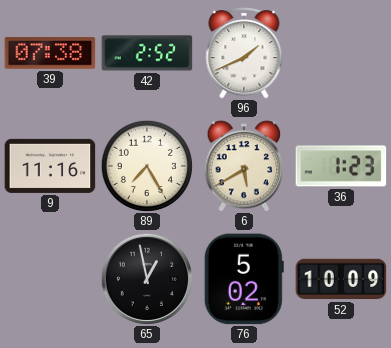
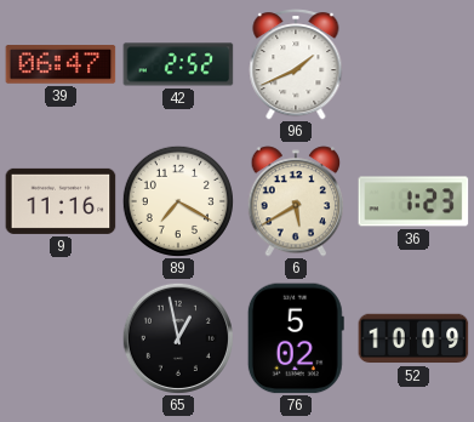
39: 07:38 -> 06:47
89: 7:25 -> 7:20
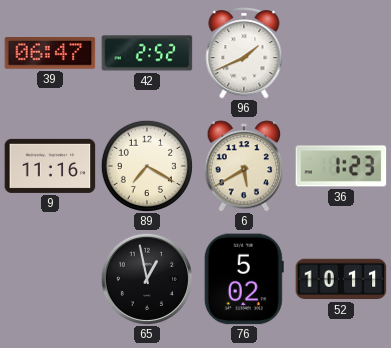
52: 10:09 -> 10:11
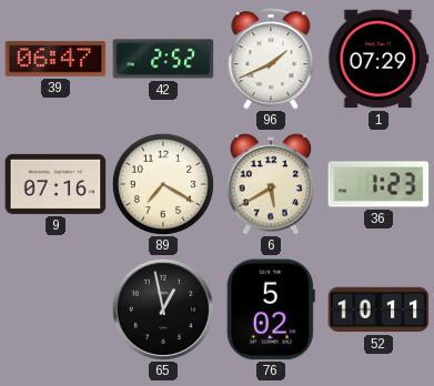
1: none -> 07:29
9: 11:16 -> 07:16
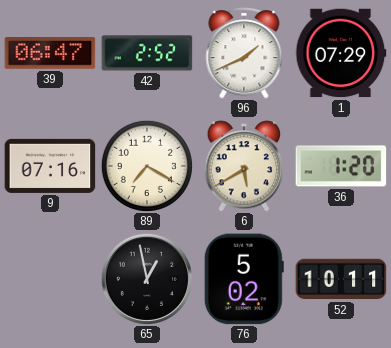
36: 1:23 -> 1:20
